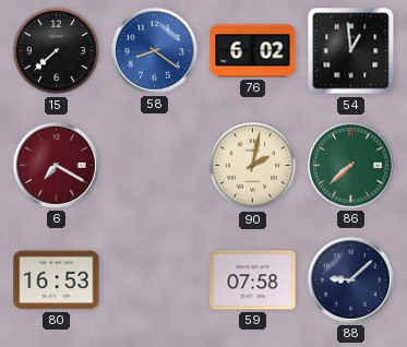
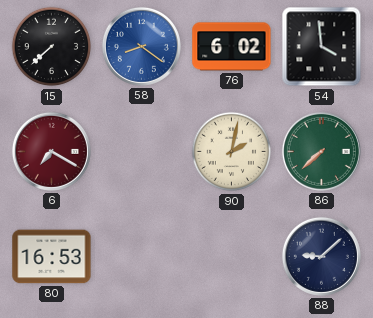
54: 12:59 -> 3:59
59: 07:58 -> none
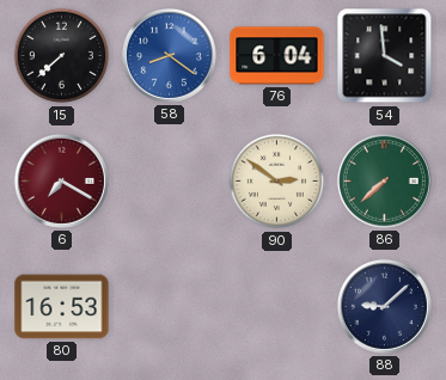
76: 6:02 -> 6:04
90: 2:02 -> 2:51
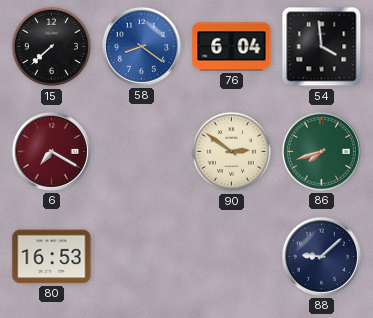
86: 7:38 -> 7:42
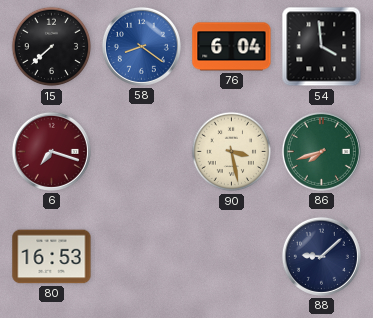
6: 7:20 -> 7:18
90: 2:51 -> 3:28
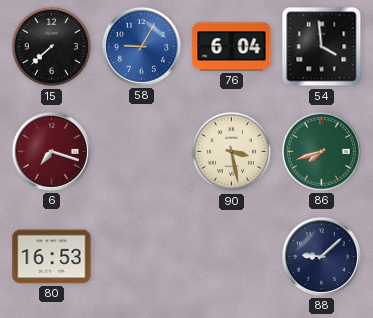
58: 8:21 -> 9:05
